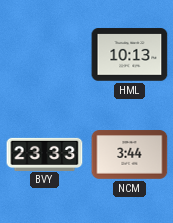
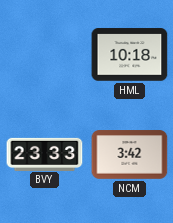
HML: 10:13 -> 10:18
NCM: 3:44 -> 3:42
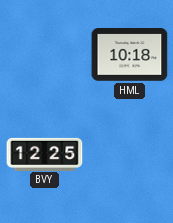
BVY: 23:33 -> 12:25
NCM: 3:42 -> none
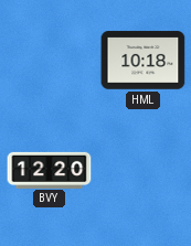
BVY: 12:25 -> 12:20
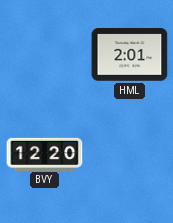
HML: 10:18 -> 2:01
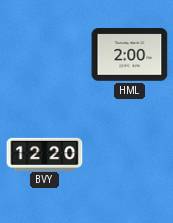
HML: 2:01 -> 2:00
